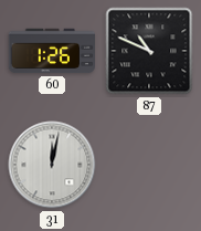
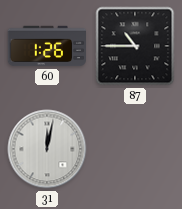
87: 10:49 -> 10:45
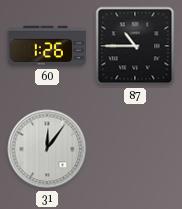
31: 12:02 -> 12:06
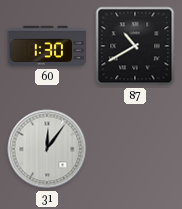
60: 1:26 -> 1:30
87: 10:45 -> 10:40
